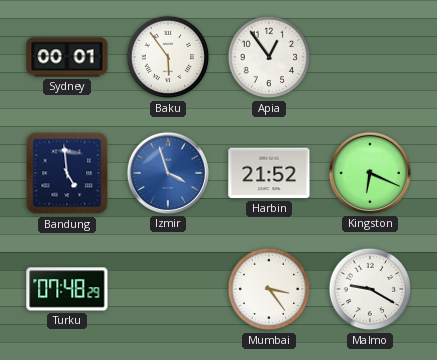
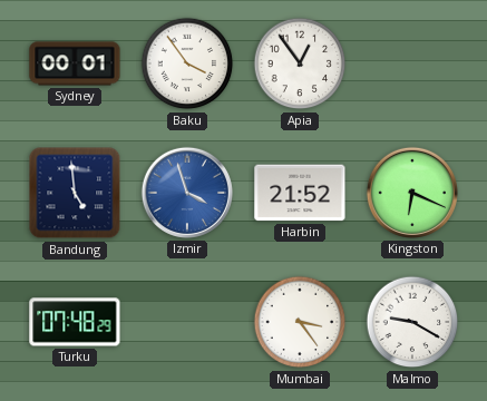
Baku: 5:54 -> 3:54
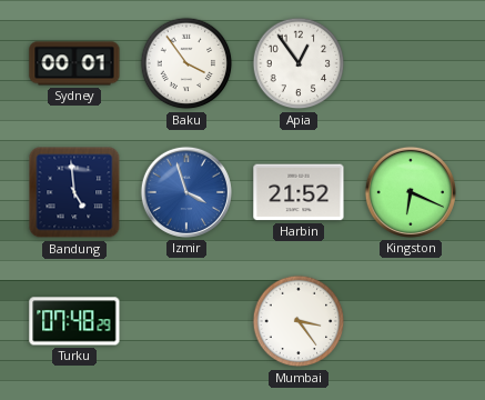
Malmo: 9:20 -> none
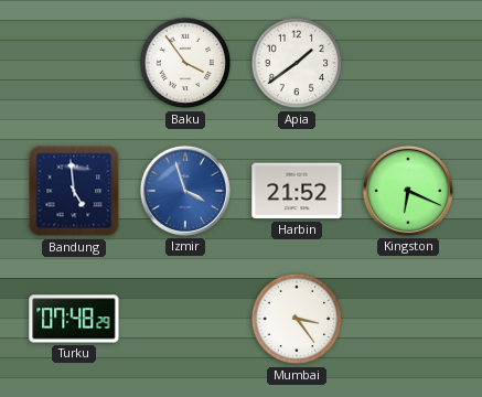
Sydney: 00:01 -> none
Apia: 12:54 -> 1:39
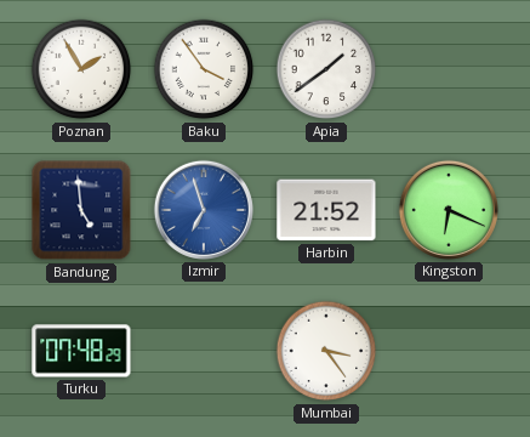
Poznan: none -> 1:55
Izmir: 3:57 -> 6:57
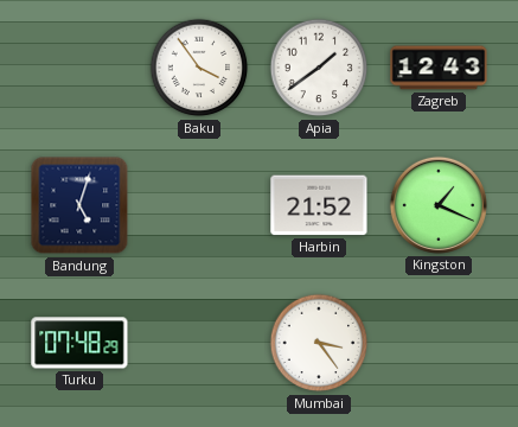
Poznan: 1:55 -> none
Zagreb: none -> 12:43
Bandung: 4:59 -> 5:03
Izmir: 6:57 -> none
Kingston: 6:19 -> 1:19
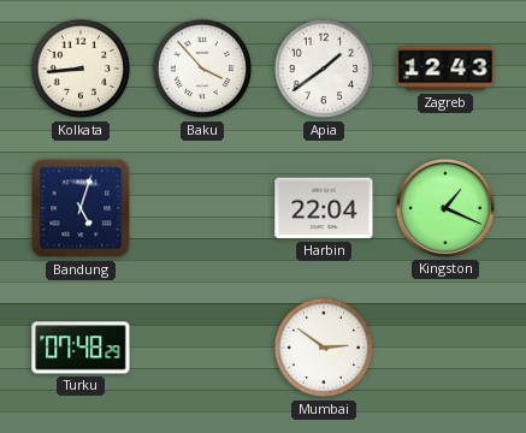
Kolkata: none -> 8:44
Baku: 3:54 -> 3:53
Harbin: 21:52 -> 22:04
Mumbai: 3:24 -> 2:51
